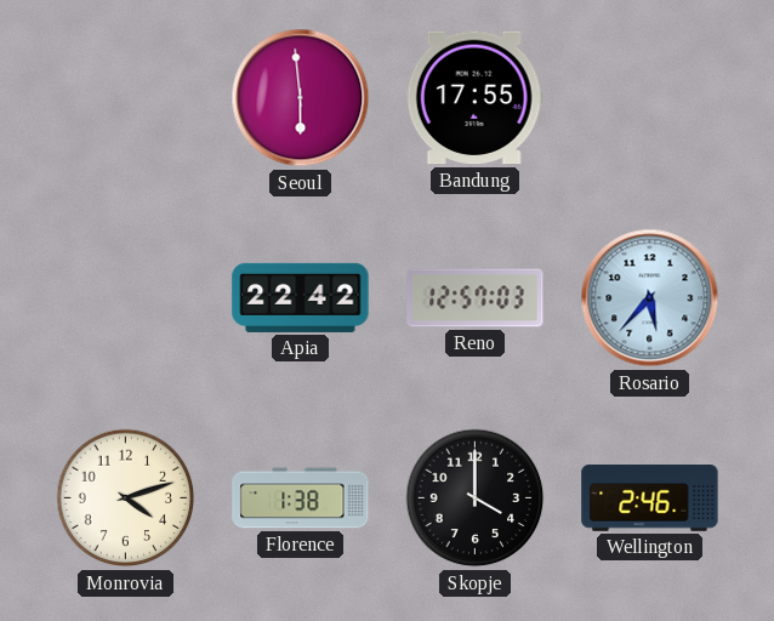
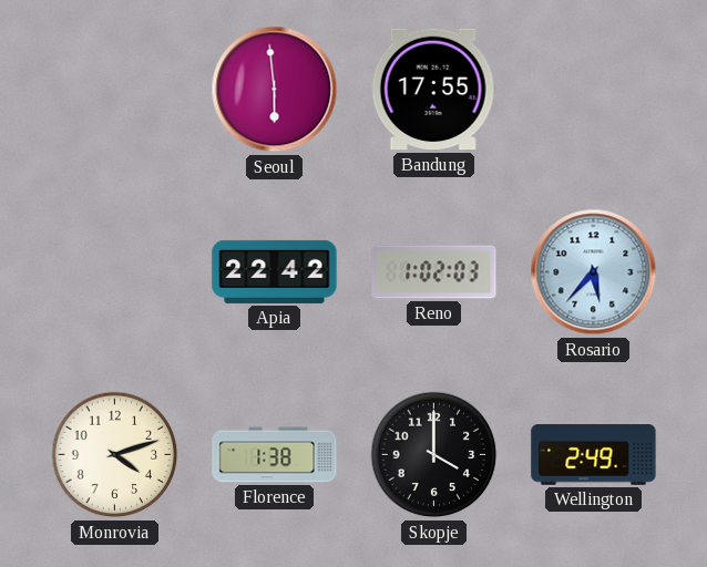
Reno: 12:57 -> 1:02
Wellington: 2:46 -> 2:49
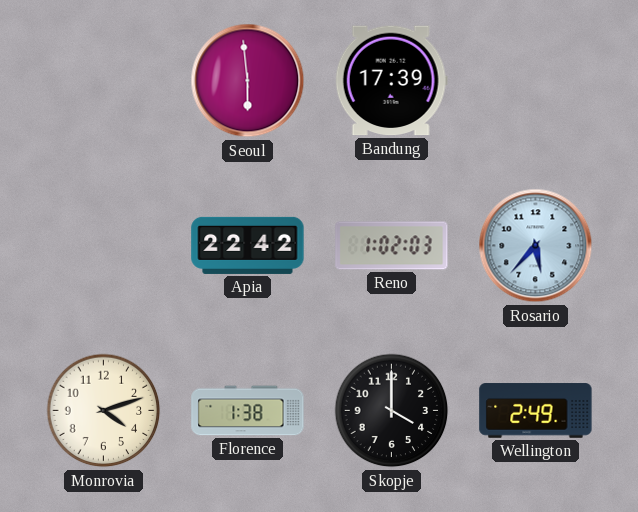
Bandung: 17:55 -> 17:39
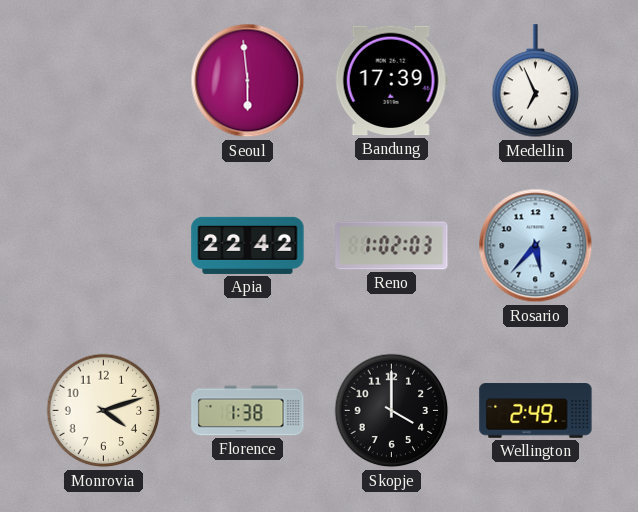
Medellin: none -> 6:56
